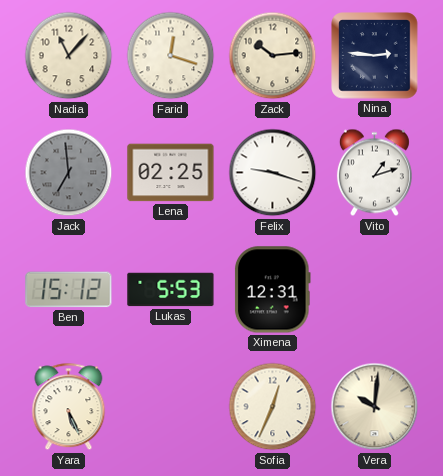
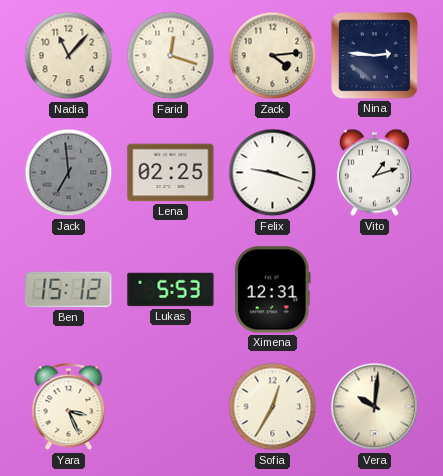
Zack: 10:14 -> 4:14
Yara: 5:26 -> 3:26
Sofia: 12:34 -> 12:35
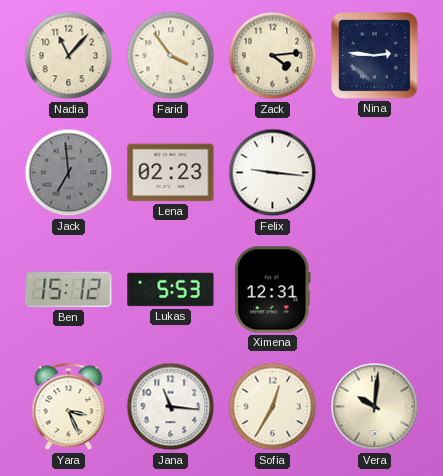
Farid: 12:18 -> 3:54
Lena: 02:25 -> 02:23
Felix: 9:18 -> 9:16
Vito: 1:12 -> none
Jana: none -> 11:16
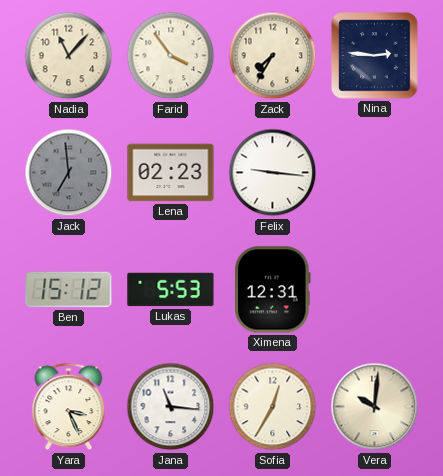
Zack: 4:14 -> 7:35
